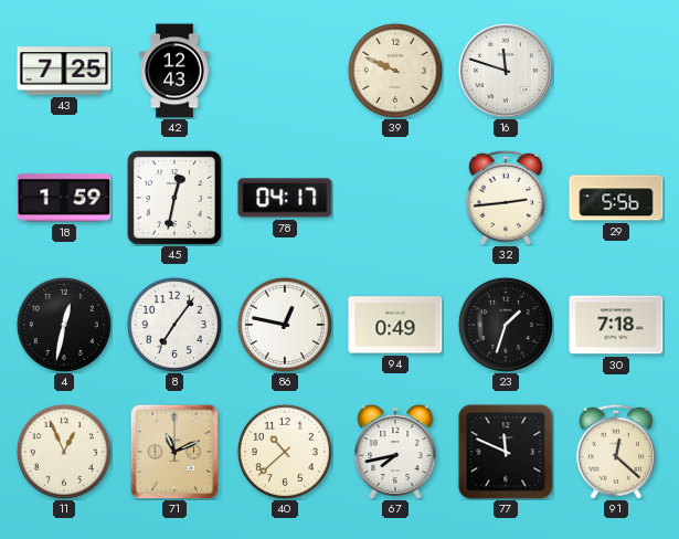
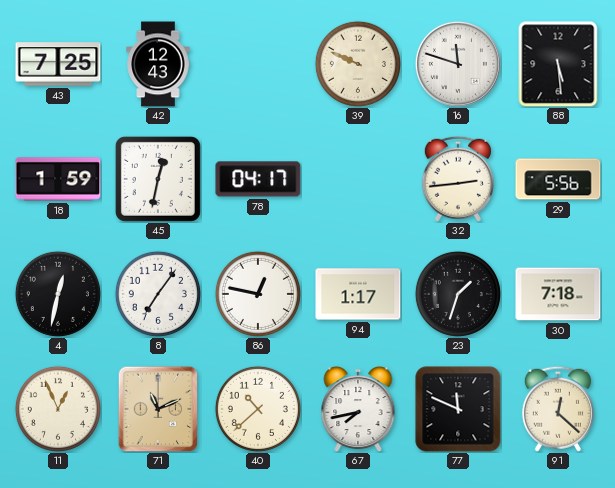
88: none -> 5:29
94: 0:49 -> 1:17
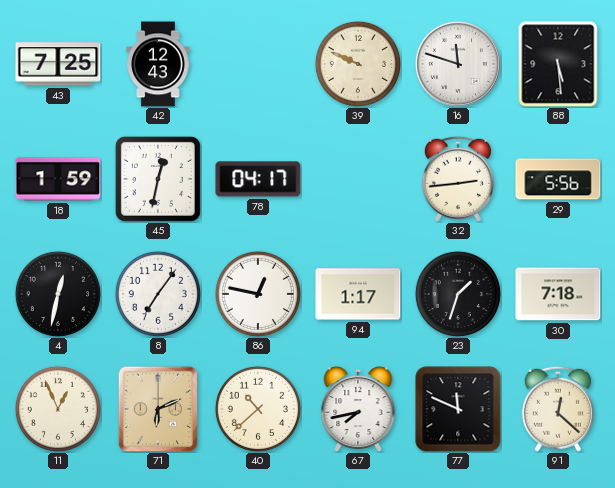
71: 11:11 -> 6:11
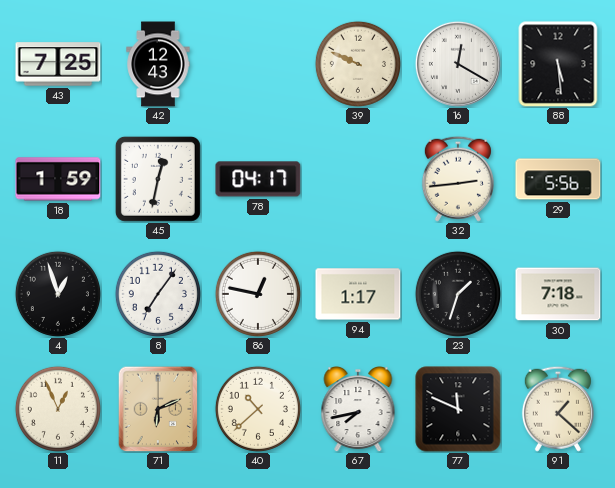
16: 11:48 -> 12:20
4: 12:32 -> 12:57
91: 12:22 -> 1:22
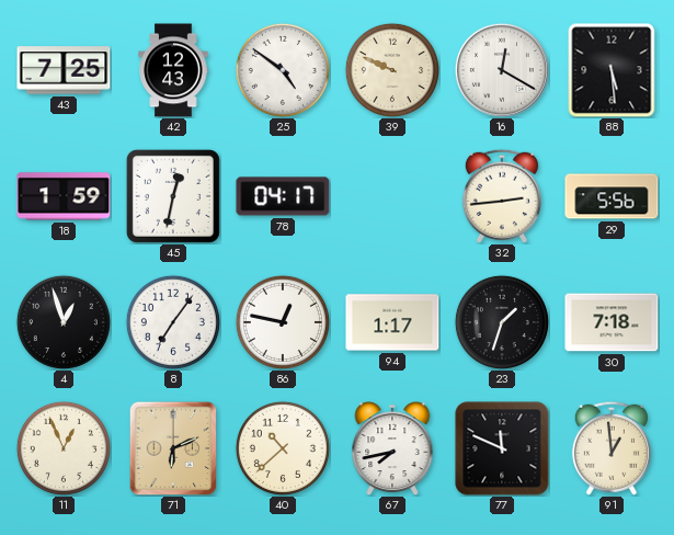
25: none -> 4:51
91: 1:22 -> 12:59
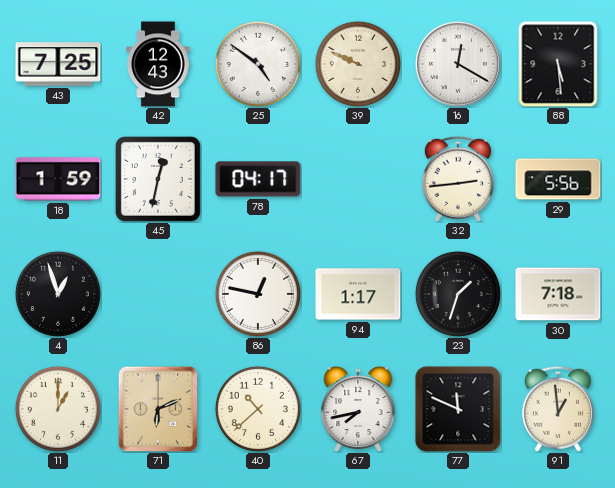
8: 7:06 -> none
11: 12:56 -> 1:00
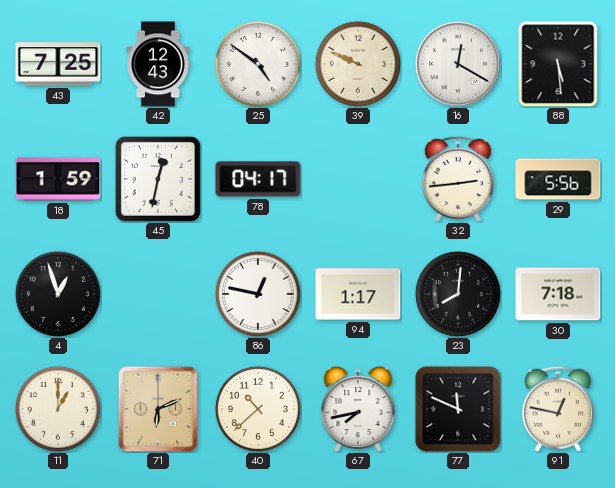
23: 1:33 -> 8:01
91: 12:59 -> 12:47
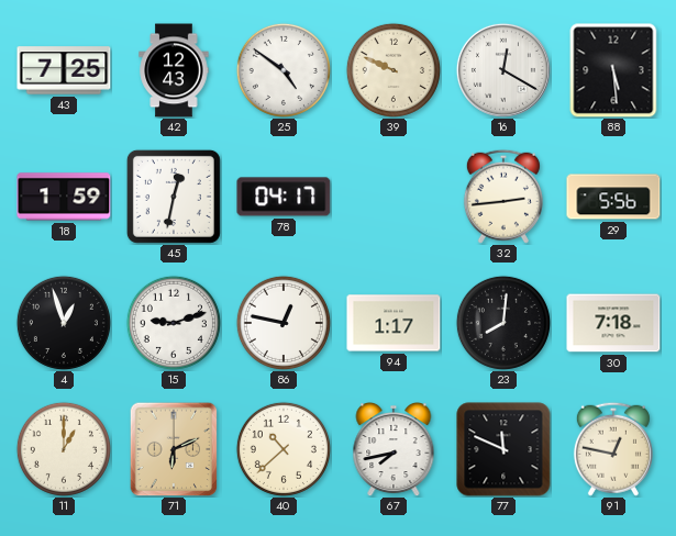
15: none -> 9:12
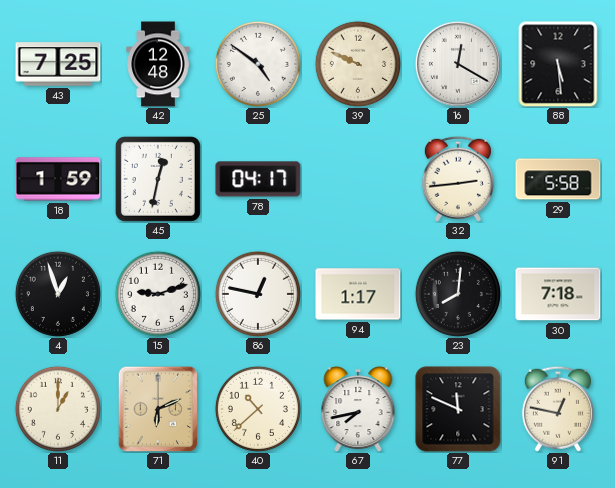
42: 12:43 -> 12:48
29: 5:56 -> 5:58
